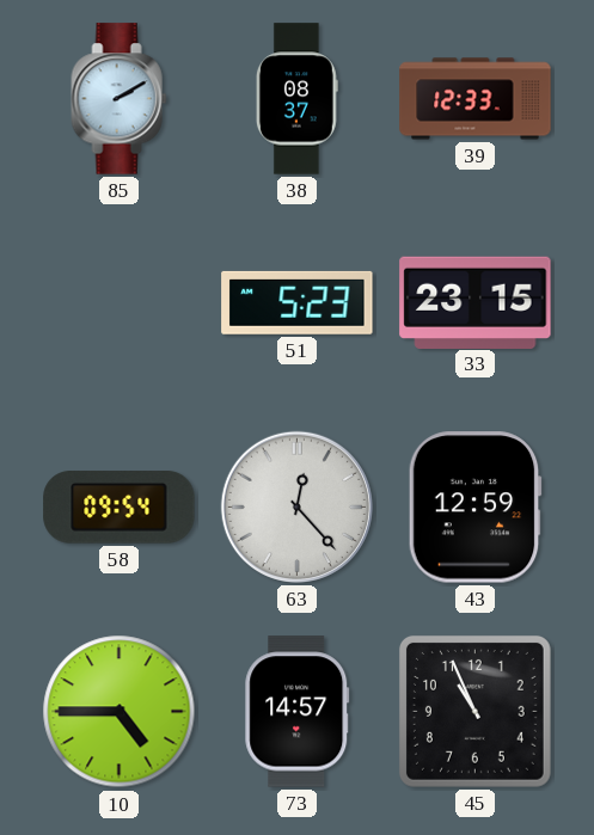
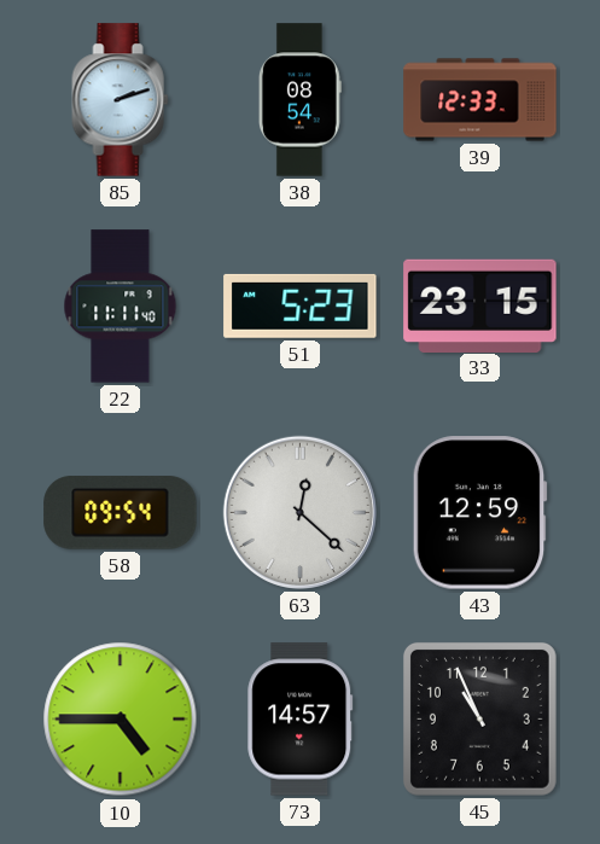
85: 2:10 -> 2:12
38: 08:37 -> 08:54
22: none -> 11:11
63: 12:23 -> 12:22
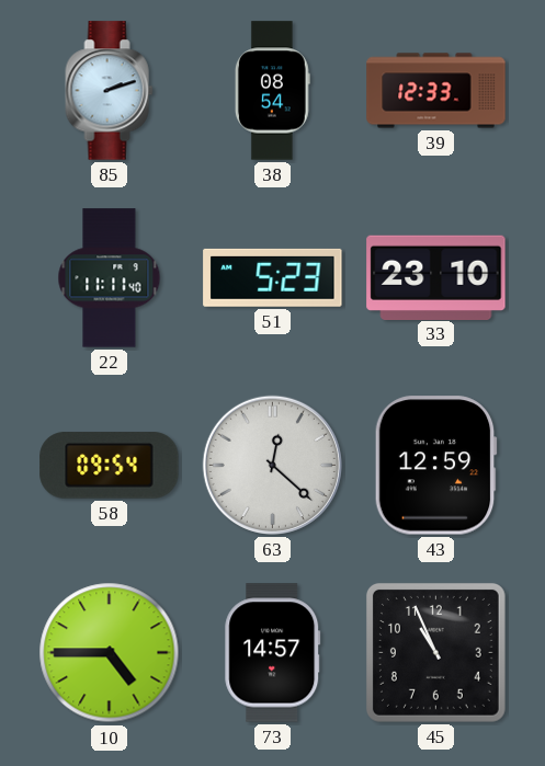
33: 23:15 -> 23:10
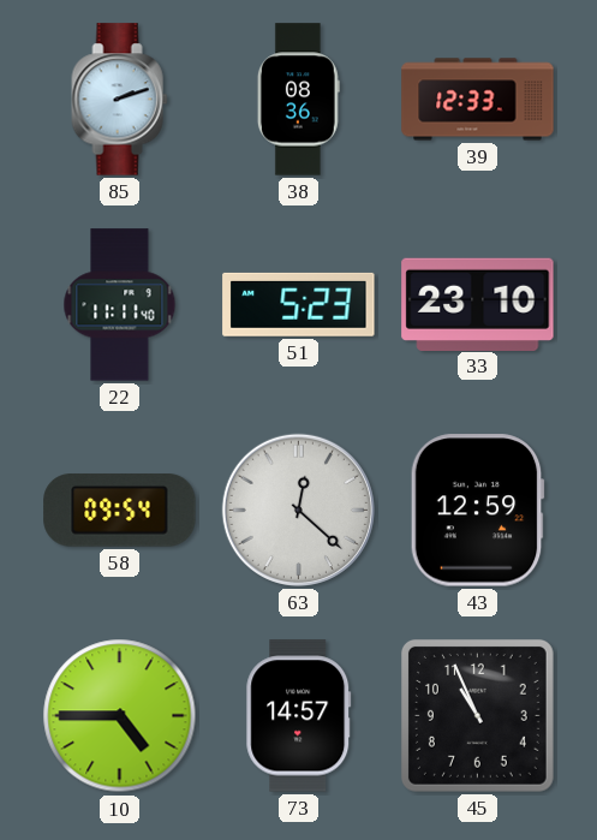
38: 08:54 -> 08:36
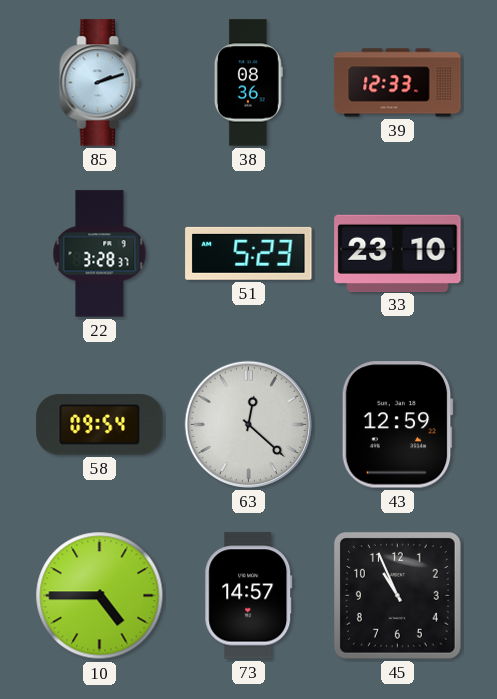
22: 11:11 -> 3:28
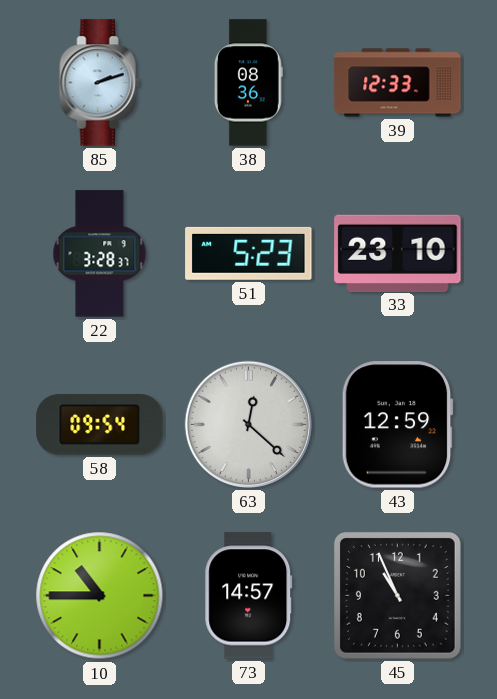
10: 4:45 -> 10:45
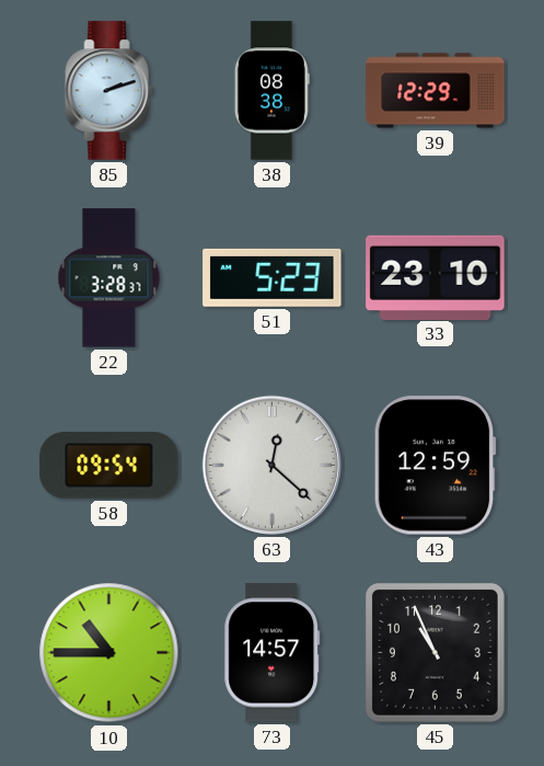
38: 08:36 -> 08:38
39: 12:33 -> 12:29
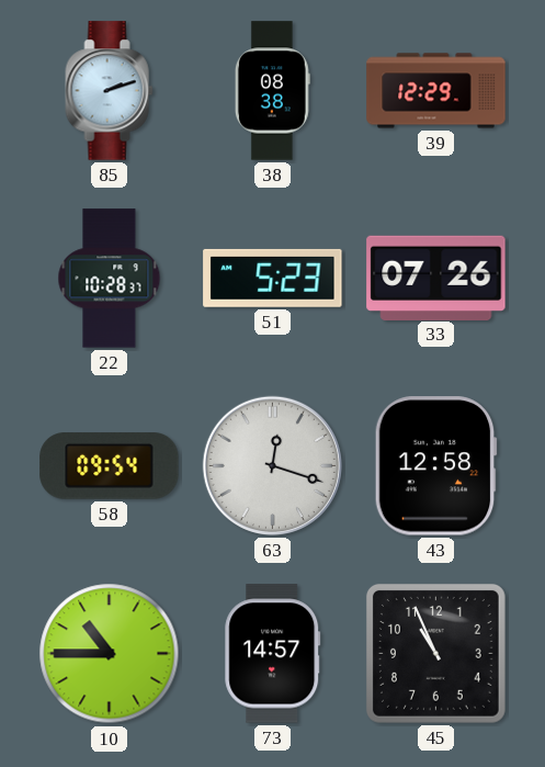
22: 3:28 -> 10:28
33: 23:10 -> 07:26
63: 12:22 -> 12:18
43: 12:59 -> 12:58
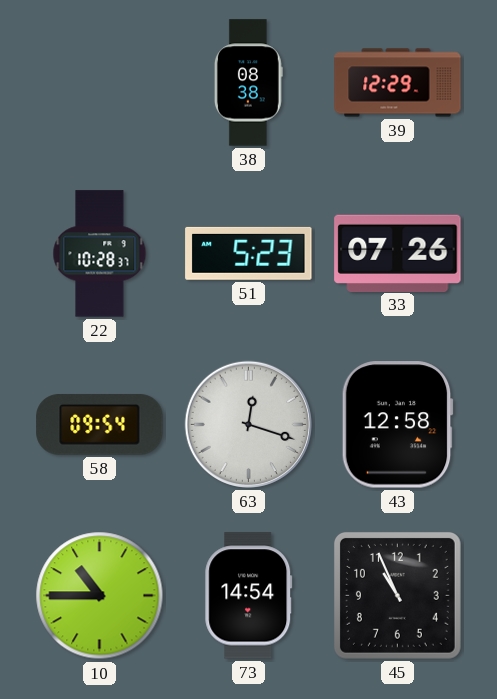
85: 2:12 -> none
73: 14:57 -> 14:54
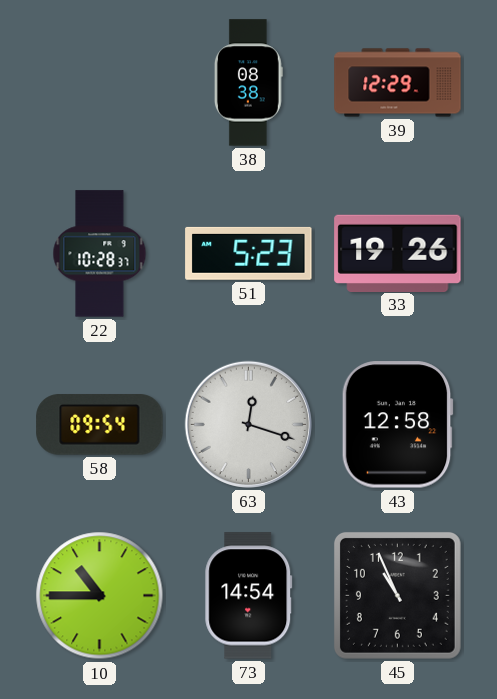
33: 07:26 -> 19:26
